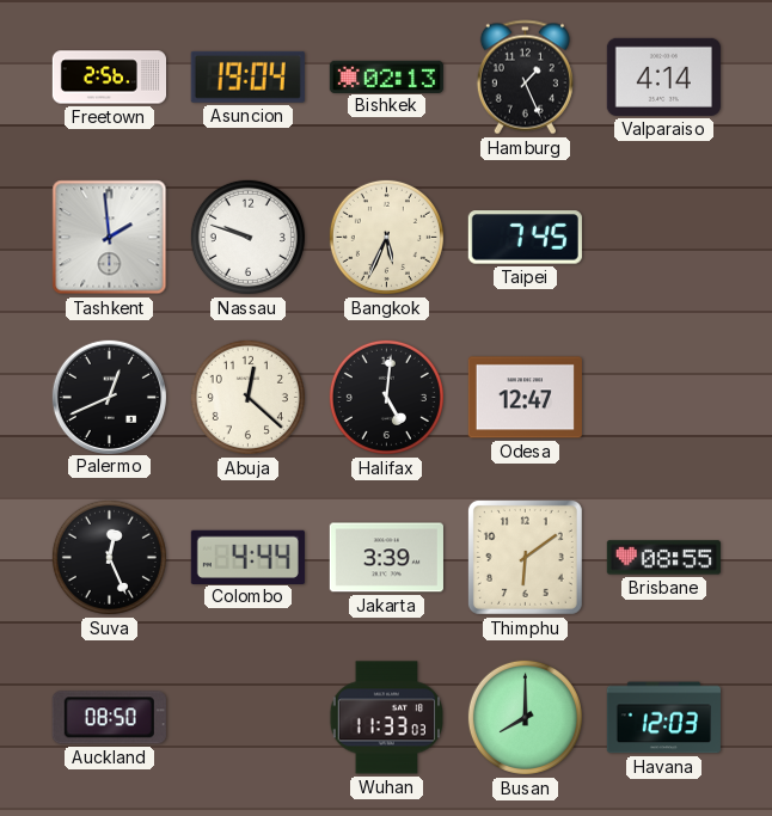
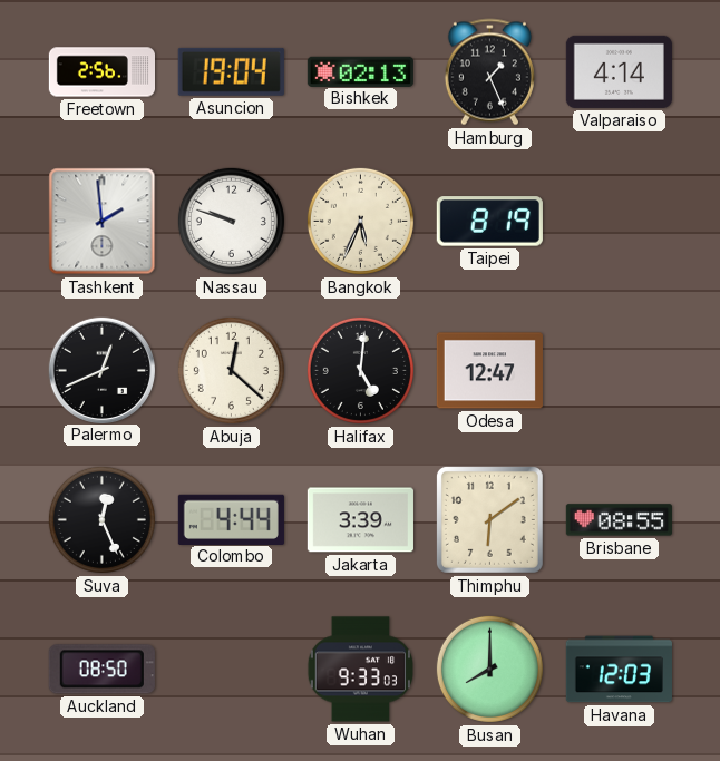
Taipei: 7:45 -> 8:19
Wuhan: 11:33 -> 9:33
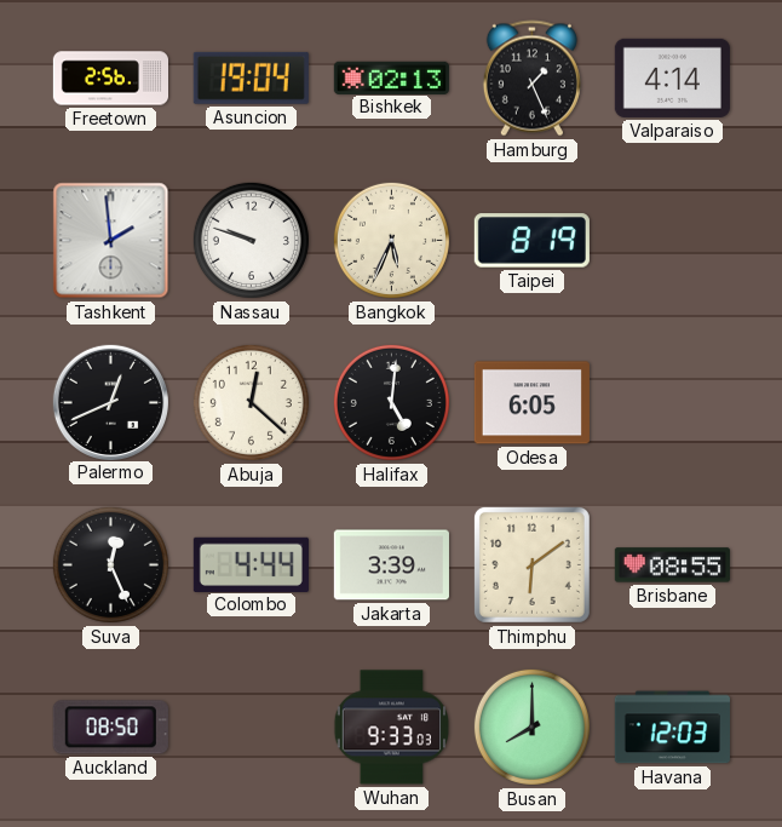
Odesa: 12:47 -> 6:05
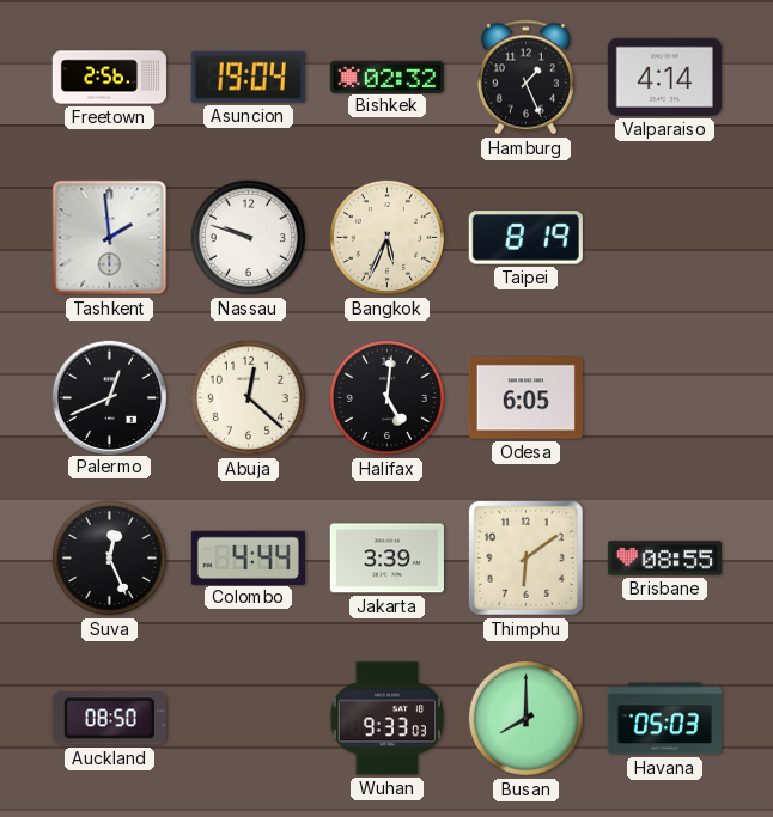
Bishkek: 02:13 -> 02:32
Havana: 12:03 -> 05:03
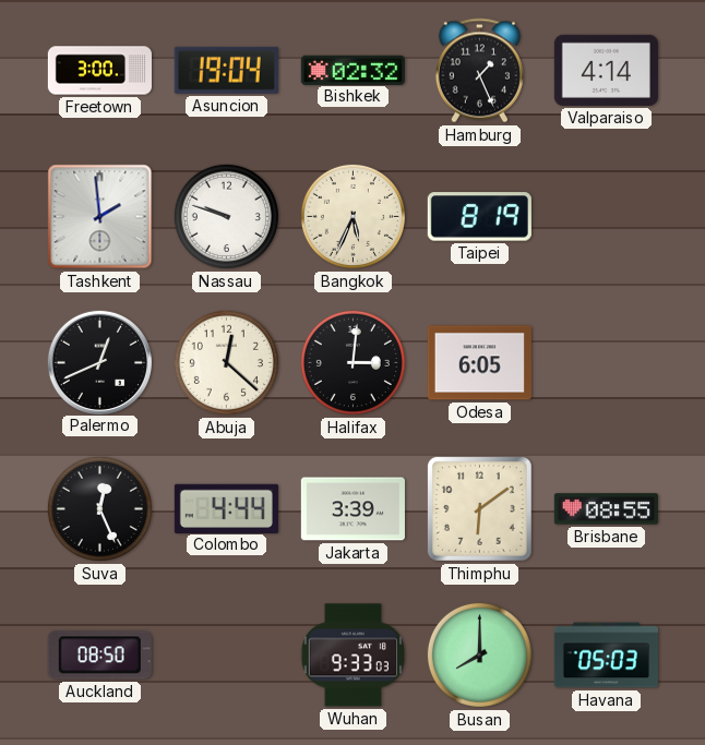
Freetown: 2:56 -> 3:00
Halifax: 5:01 -> 3:01
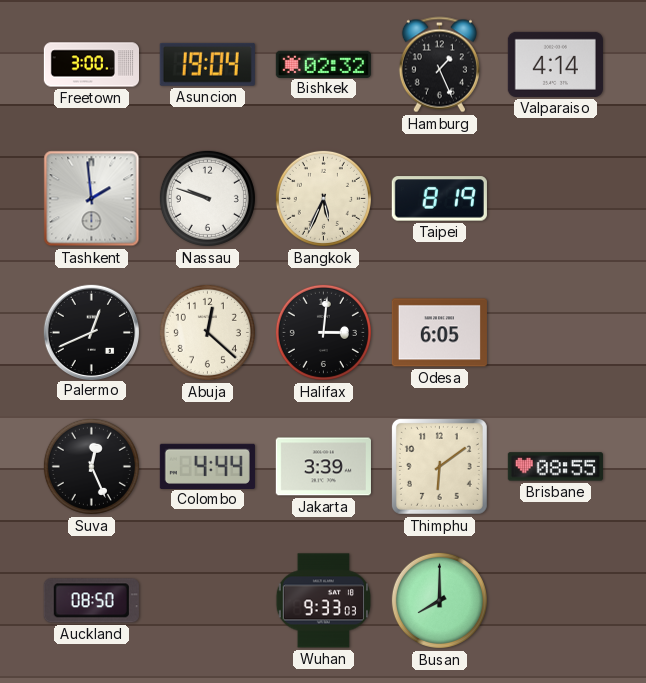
Havana: 05:03 -> none
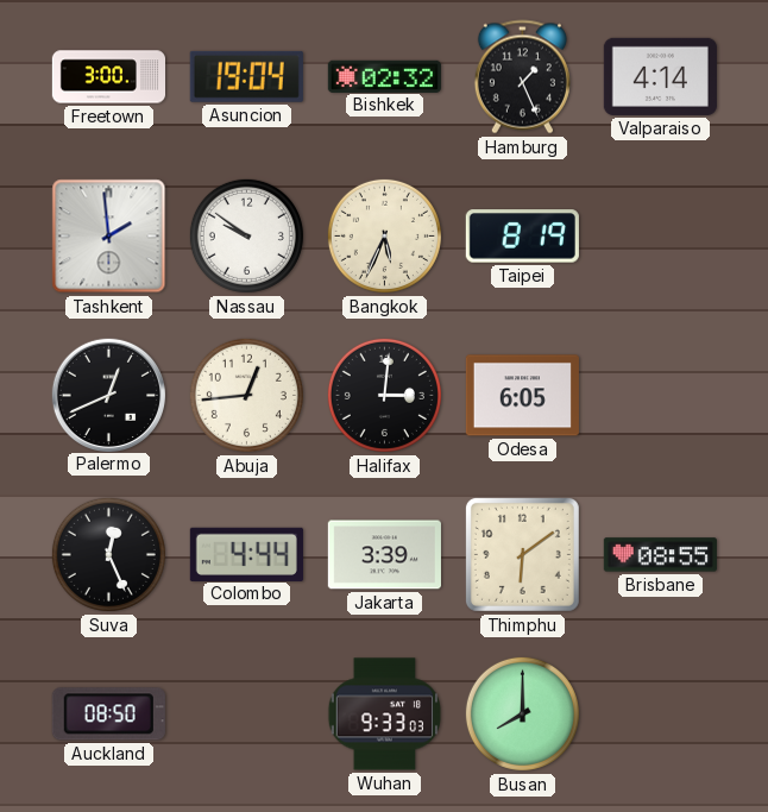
Nassau: 9:48 -> 9:51
Abuja: 12:22 -> 12:44
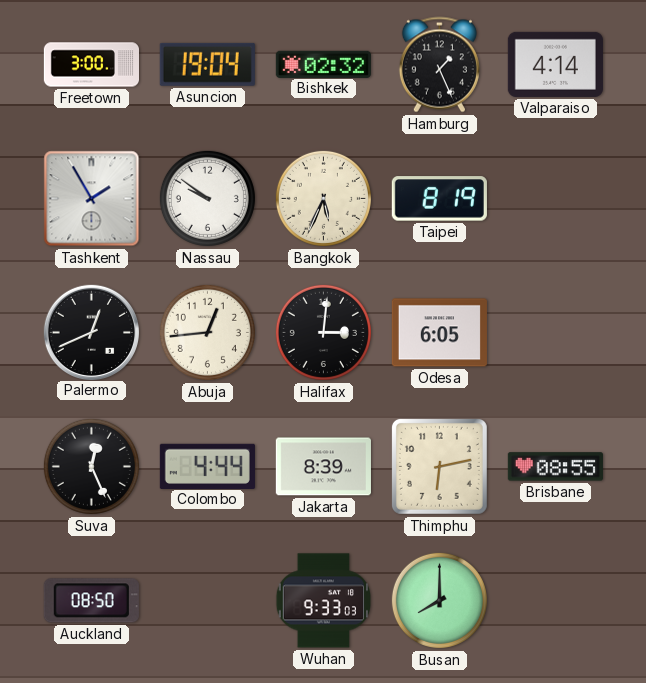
Tashkent: 1:59 -> 1:55
Jakarta: 3:39 -> 8:39
Thimphu: 6:09 -> 6:13
